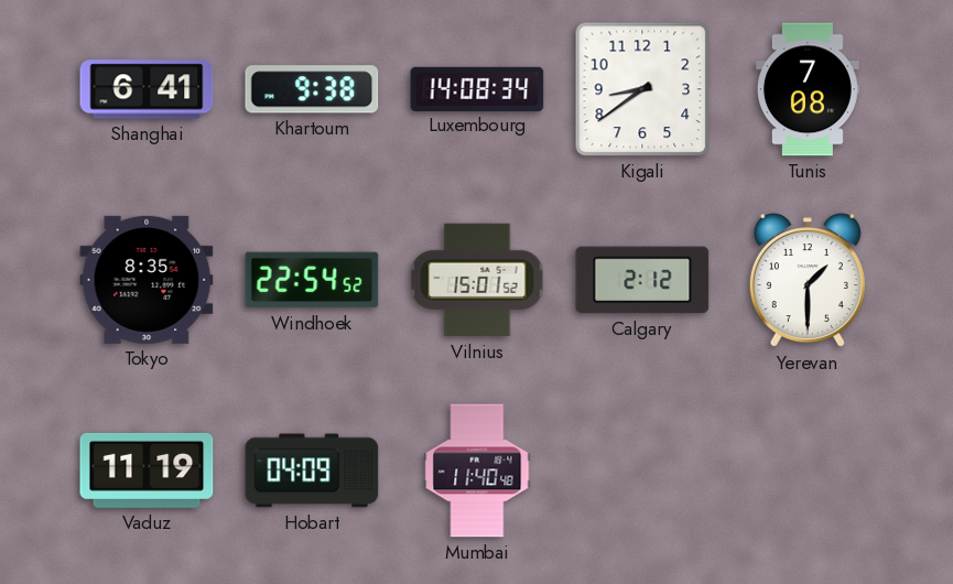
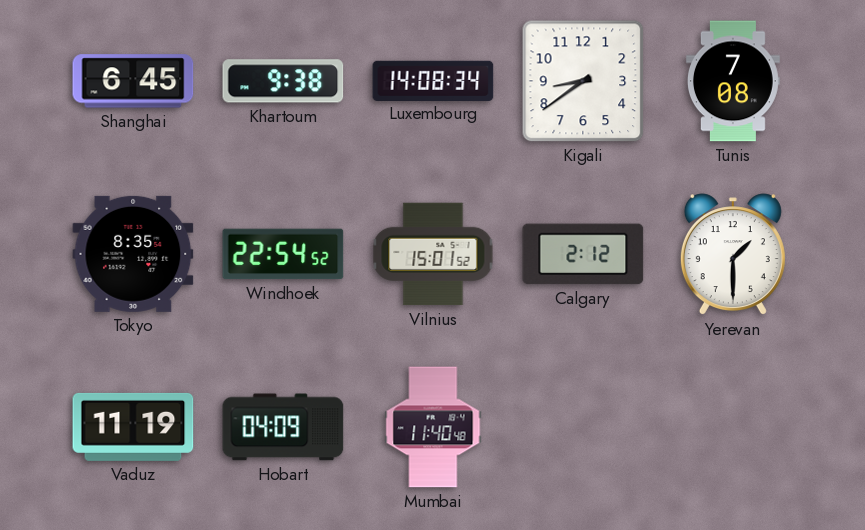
Shanghai: 6:41 -> 6:45
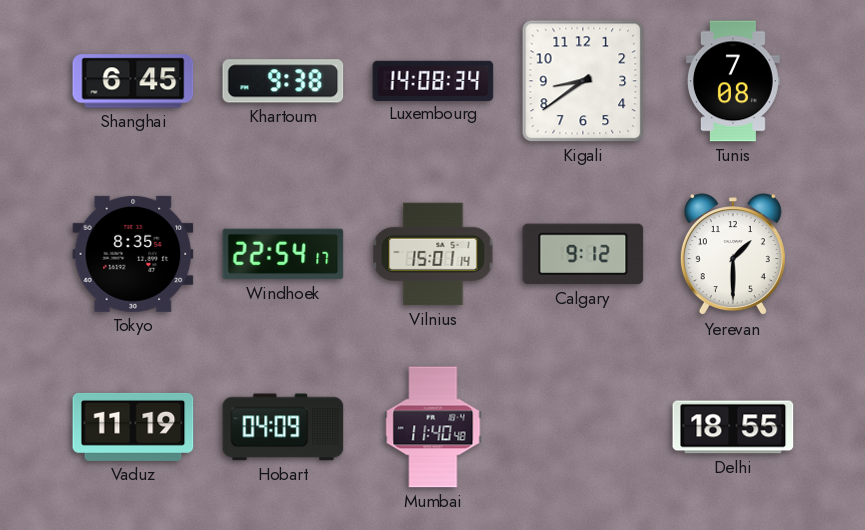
Windhoek: 22:54:52 -> 22:54:17
Vilnius: 15:01:52 -> 15:01:14
Calgary: 2:12 -> 9:12
Delhi: none -> 18:55
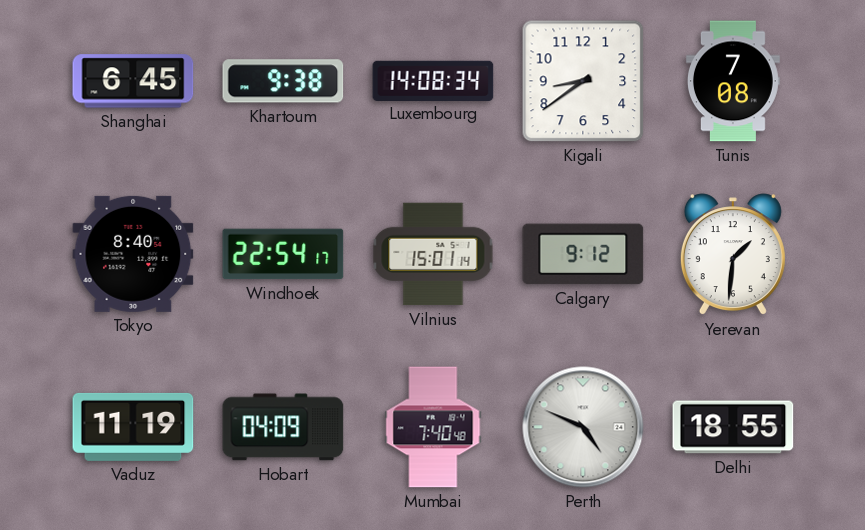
Tokyo: 8:35 -> 8:40
Yerevan: 1:30 -> 1:31
Mumbai: 11:40 -> 7:40
Perth: none -> 4:49
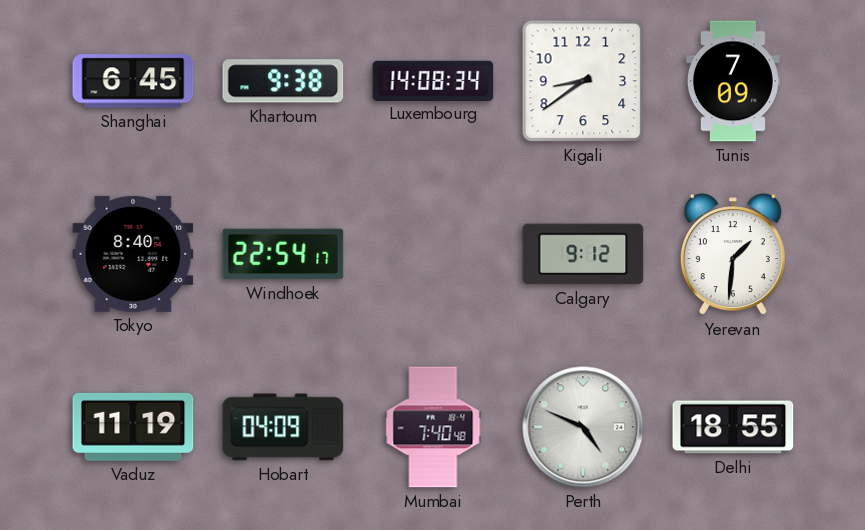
Tunis: 7:08 -> 7:09
Vilnius: 15:01 -> none
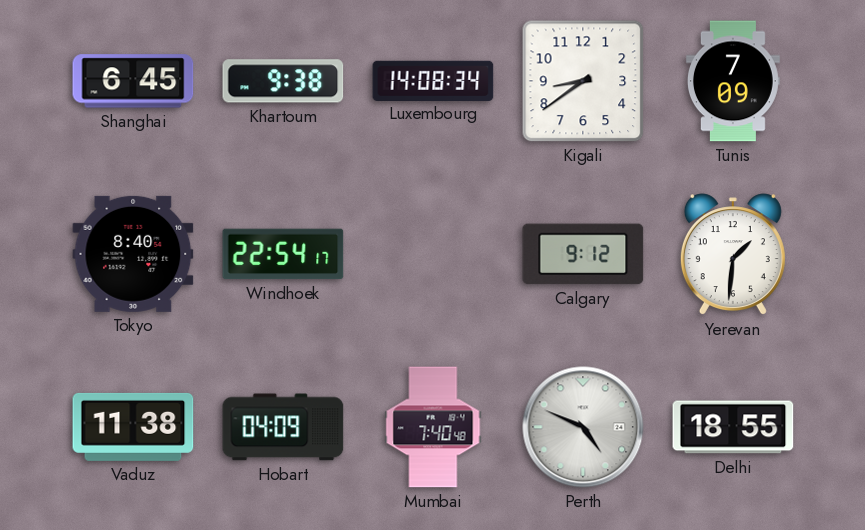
Vaduz: 11:19 -> 11:38
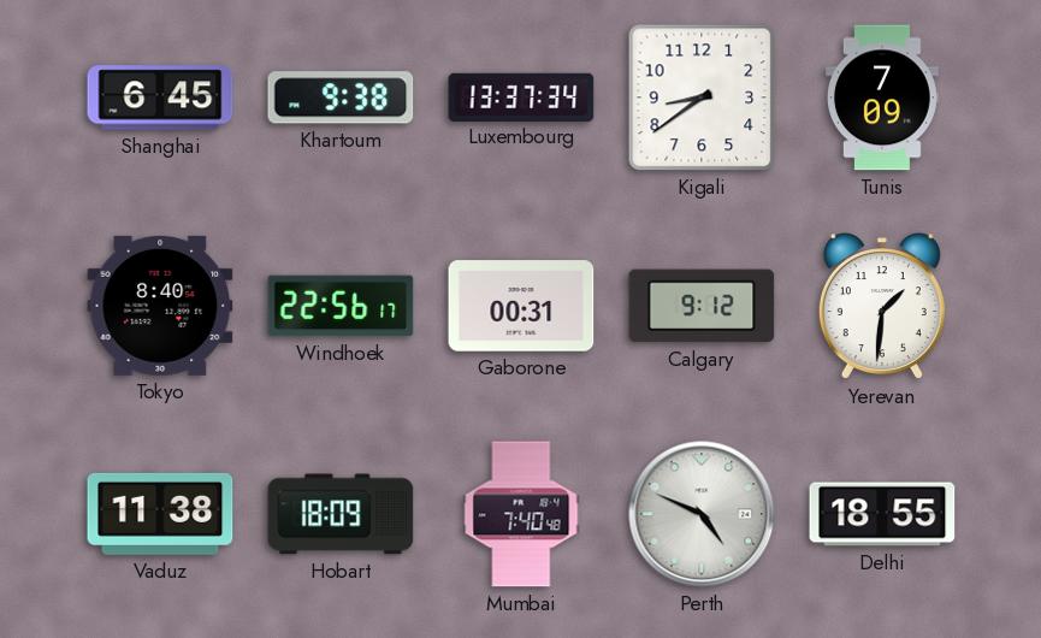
Luxembourg: 14:08 -> 13:37
Windhoek: 22:54 -> 22:56
Gaborone: none -> 00:31
Hobart: 04:09 -> 18:09
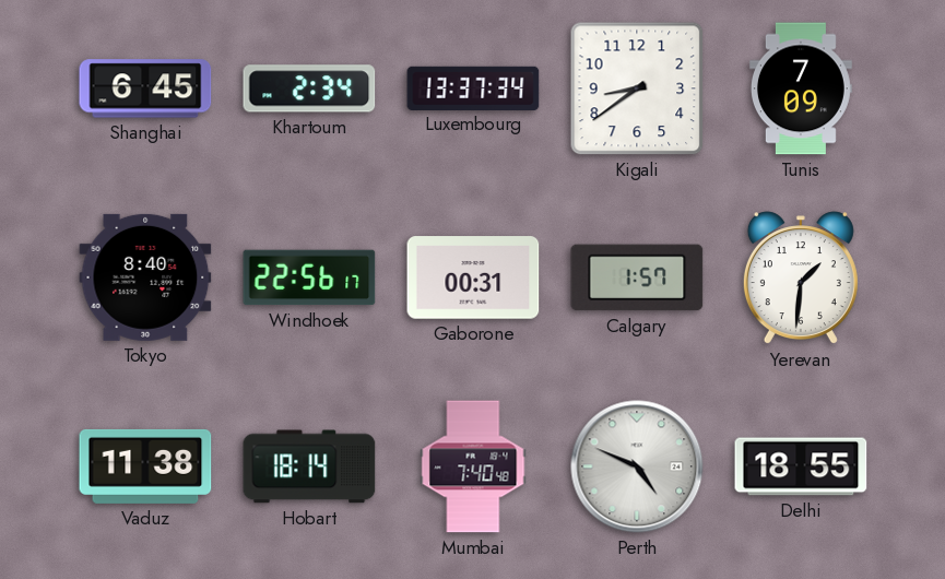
Khartoum: 9:38 -> 2:34
Calgary: 9:12 -> 1:57
Hobart: 18:09 -> 18:14
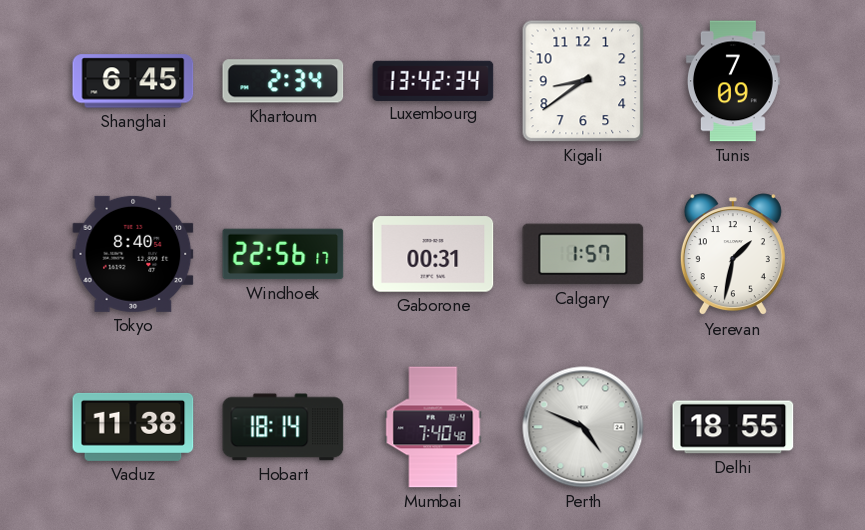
Luxembourg: 13:37 -> 13:42
Yerevan: 1:31 -> 1:32
